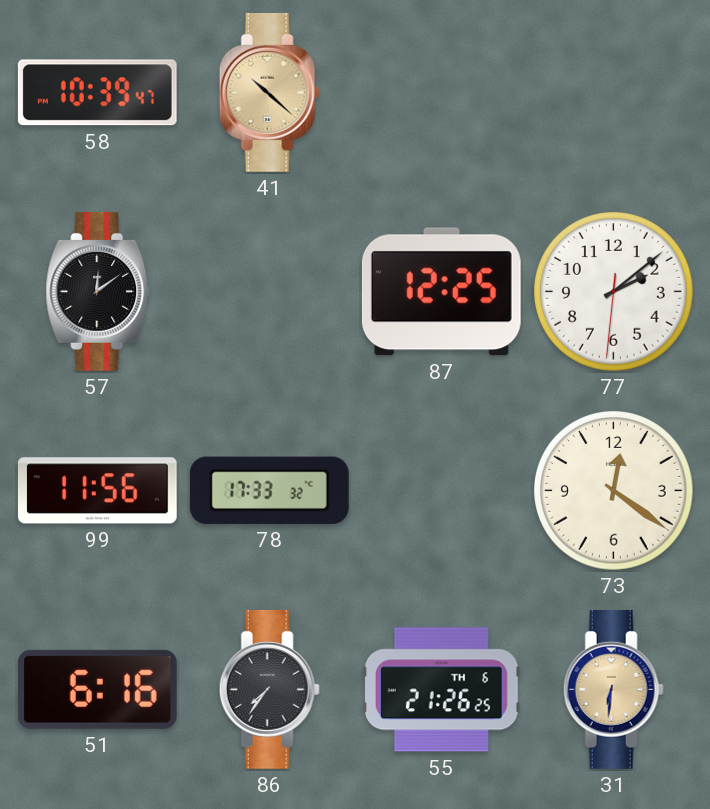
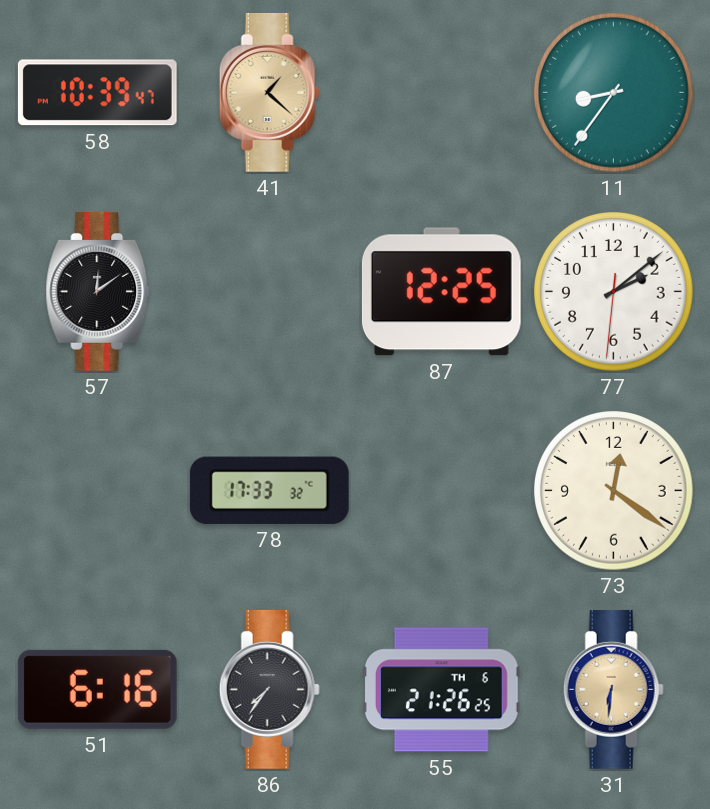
41: 10:22 -> 1:22
11: none -> 8:36
99: 11:56 -> none
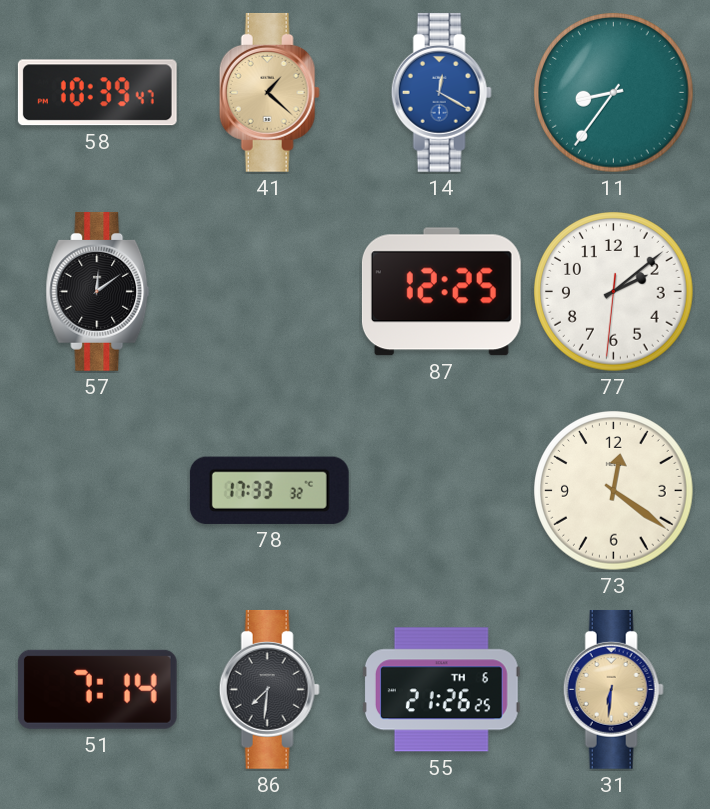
14: none -> 12:20
51: 6:16 -> 7:14
86: 7:36 -> 7:31
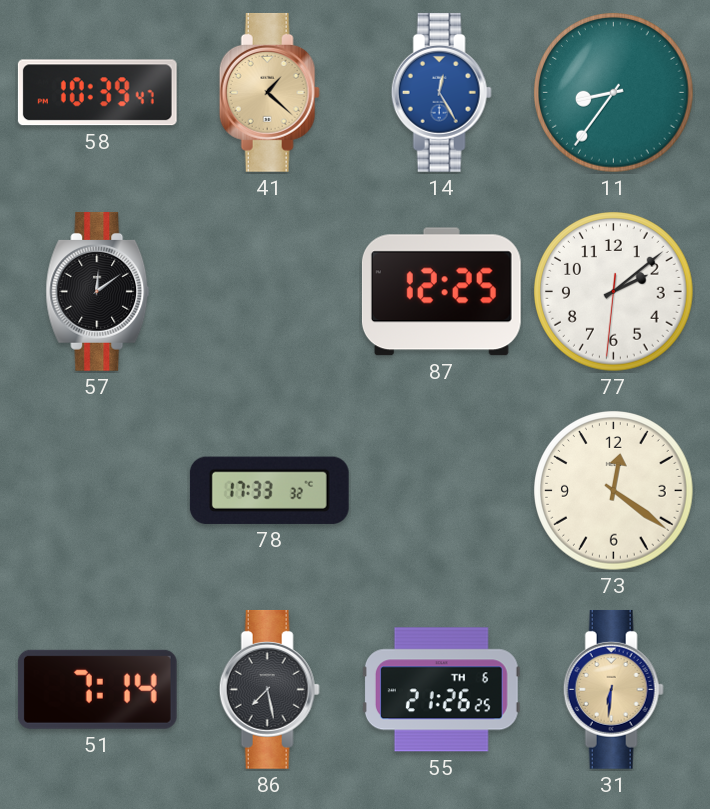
14: 12:20 -> 12:25
86: 7:31 -> 7:28
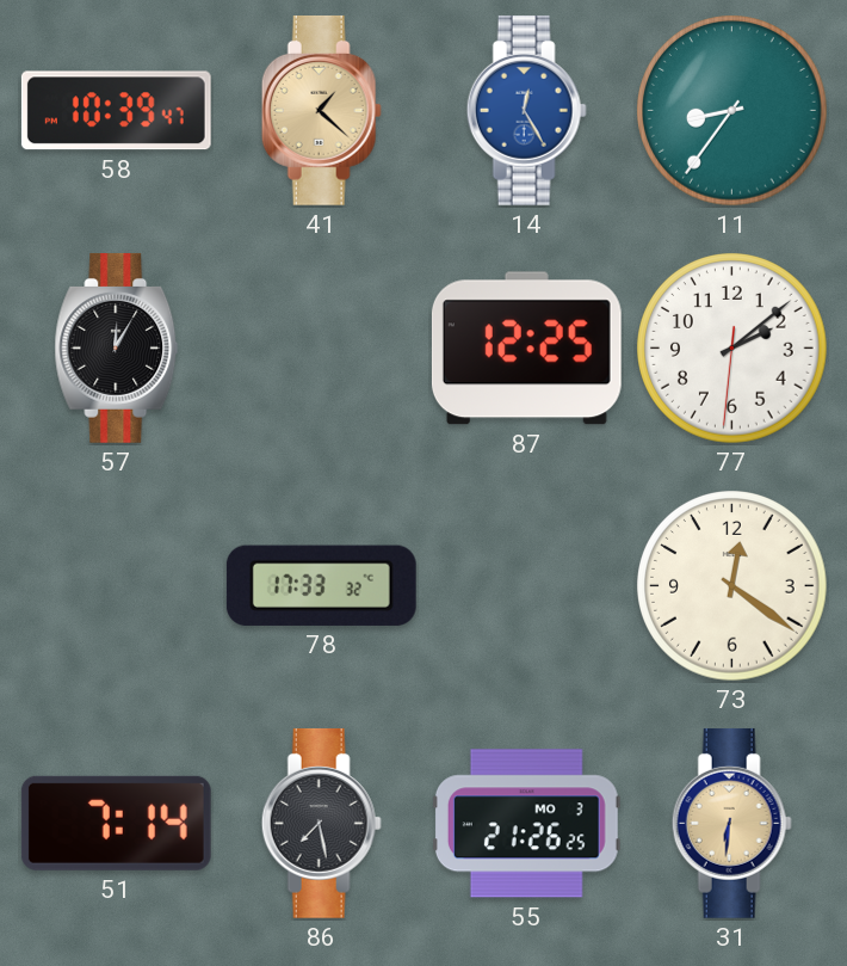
57: 12:09 -> 12:05
55 date: TH 6 -> MO 3
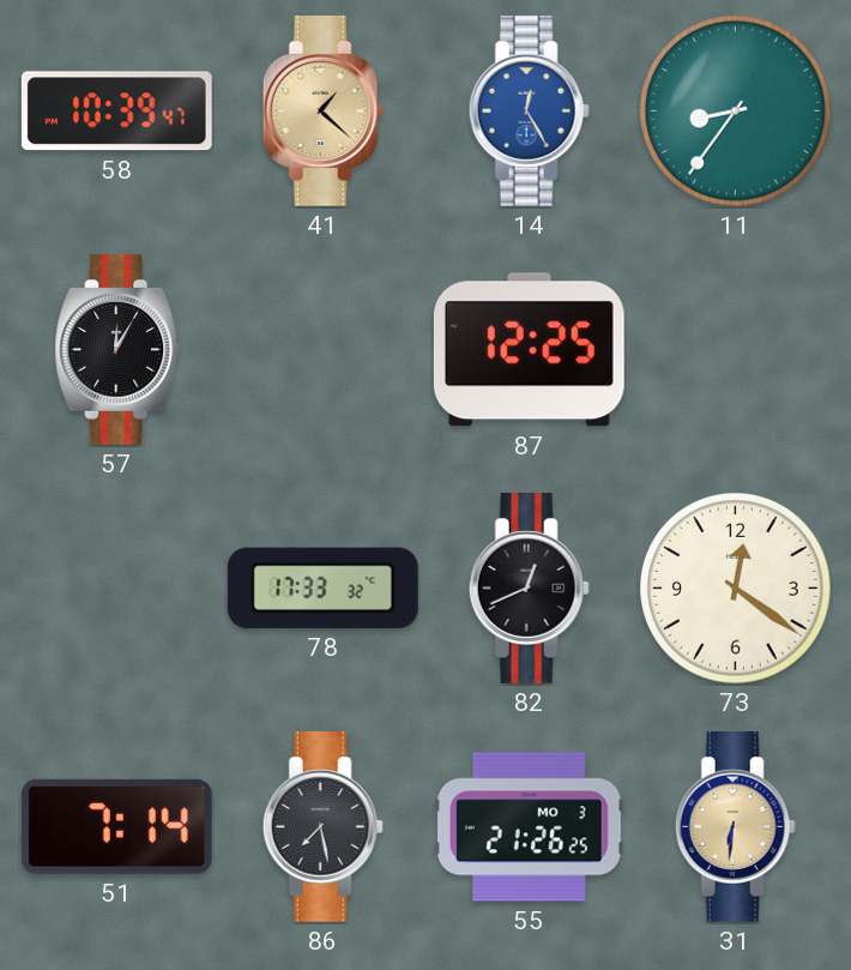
77: 2:08 -> none
82: none -> 12:41
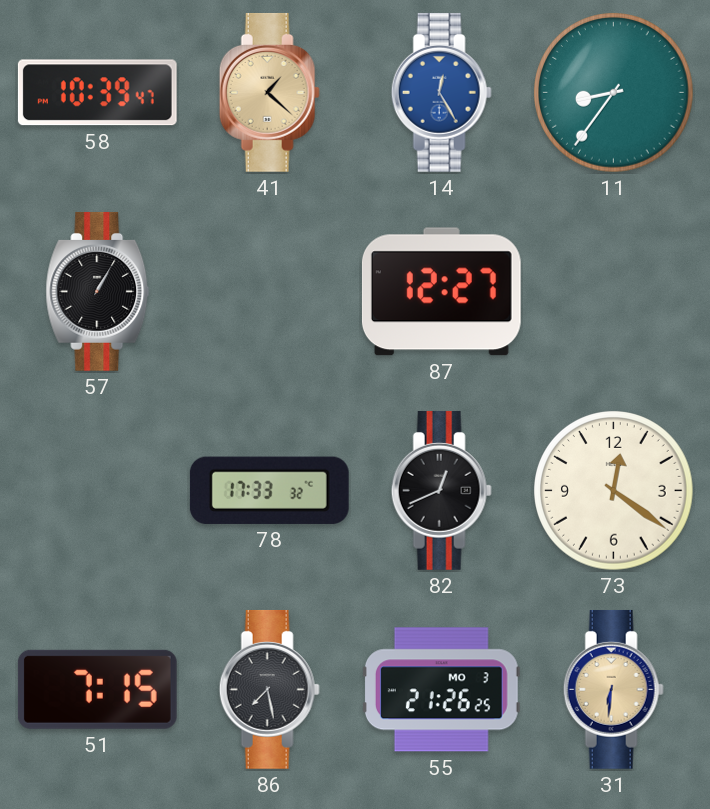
57: 12:05 -> 1:05
87: 12:25 -> 12:27
51: 7:14 -> 7:15
